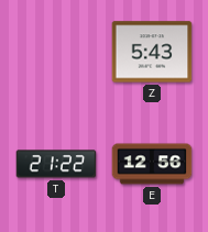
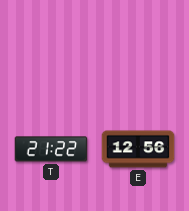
Z: 5:43 -> none
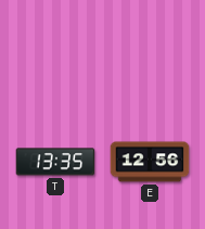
T: 21:22 -> 13:35
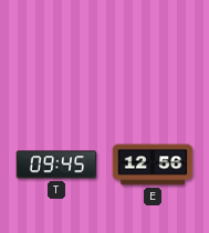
T: 13:35 -> 09:45
